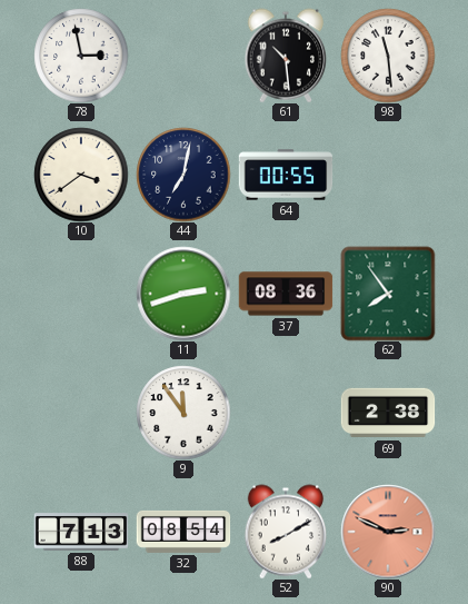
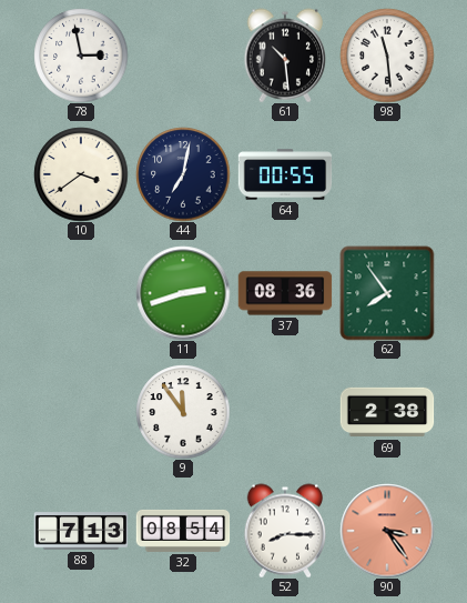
52: 8:10 -> 8:15
90: 2:49 -> 3:24
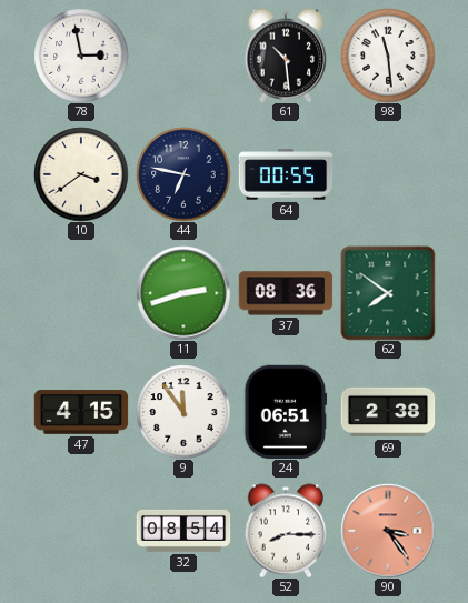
44: 7:02 -> 6:47
62: 7:54 -> 7:51
47: none -> 4:15
24: none -> 06:51
88: 7:13 -> none
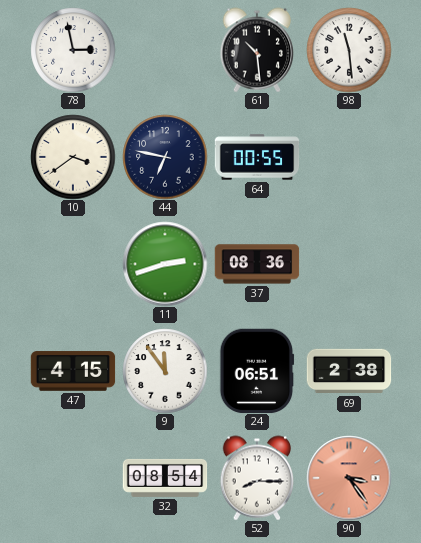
62: 7:51 -> none
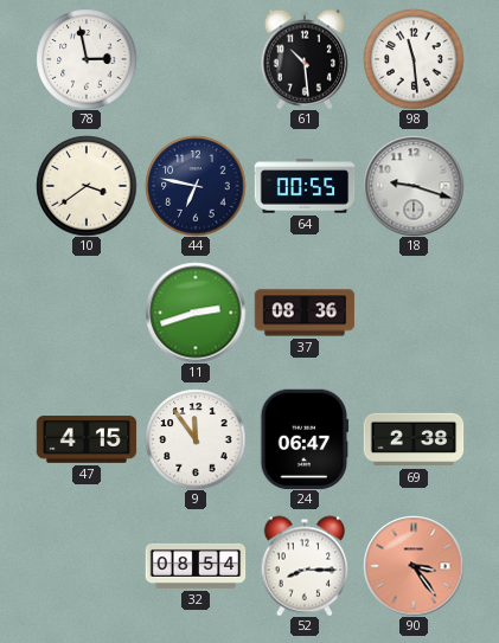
18: none -> 9:18
24: 06:51 -> 06:47
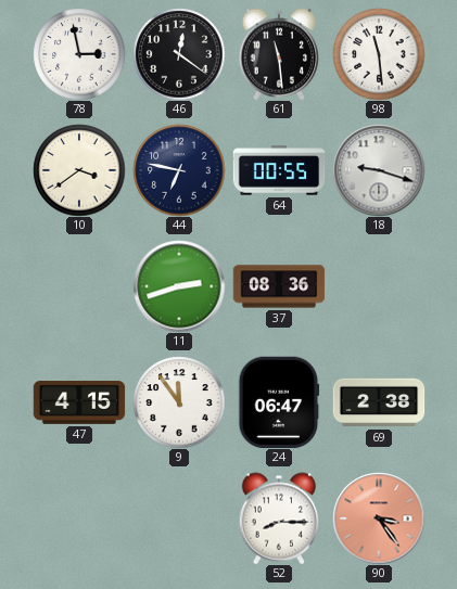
46: none -> 12:21
61: 10:29 -> 11:29
32: 08:54 -> none
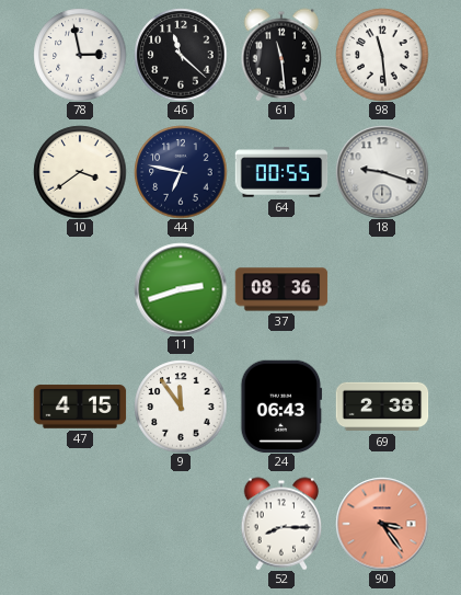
46: 12:21 -> 11:22
24: 06:47 -> 06:43
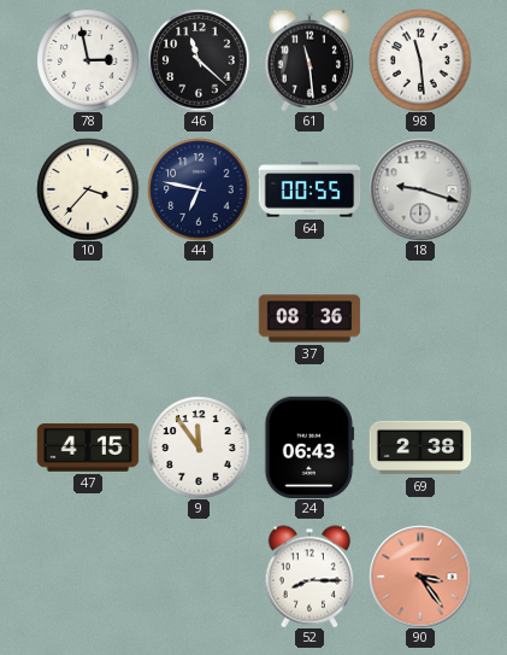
10: 3:39 -> 3:37
11: 2:42 -> none
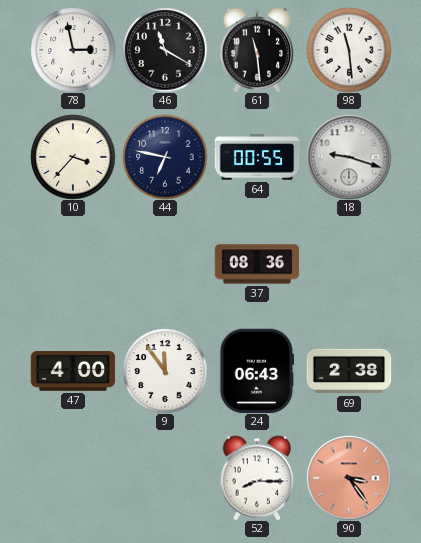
46: 11:22 -> 11:20
47: 4:15 -> 4:00
